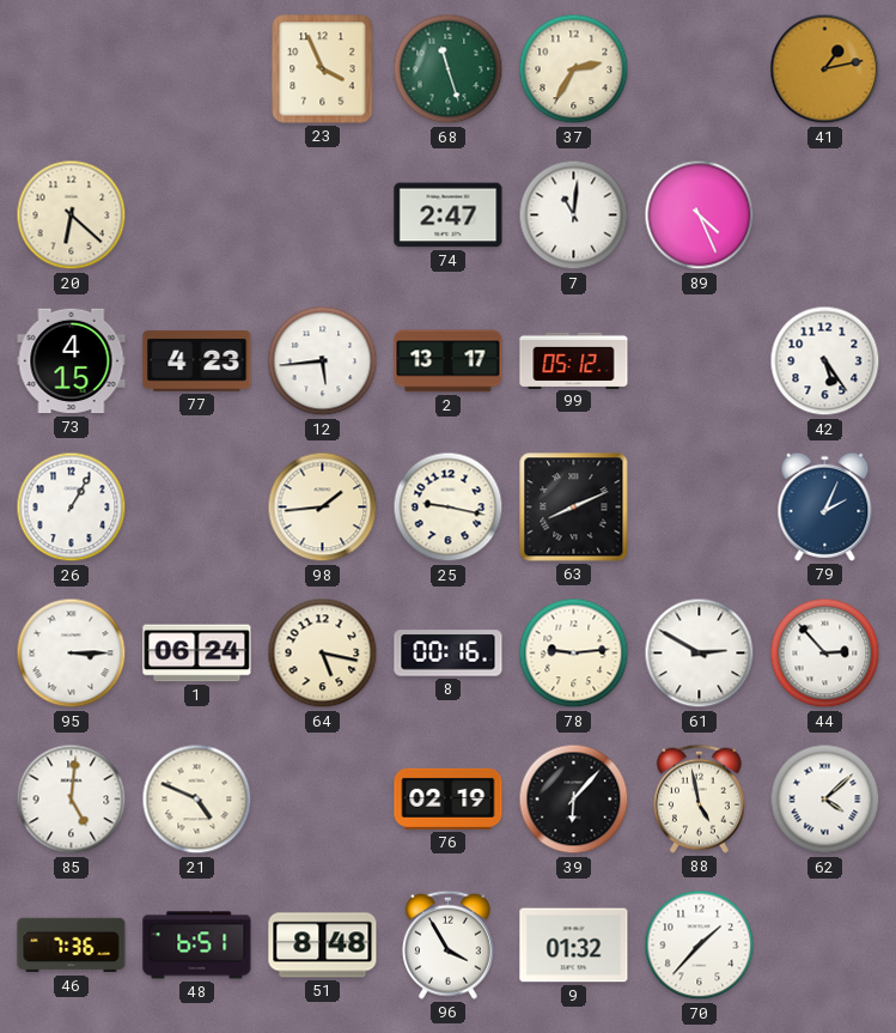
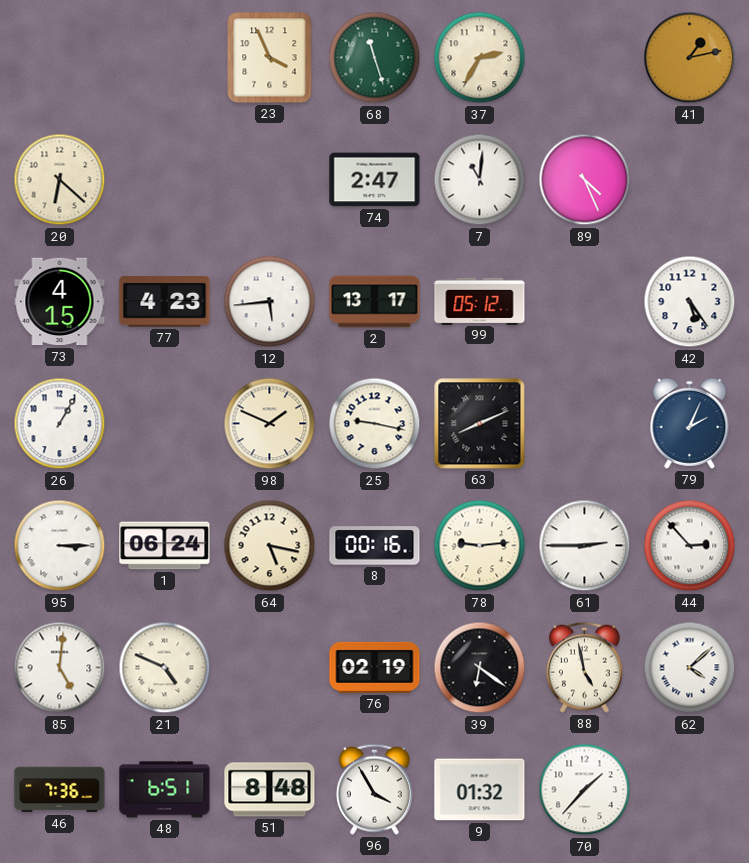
98: 1:44 -> 1:49
61: 2:50 -> 2:45
39: 6:07 -> 6:21
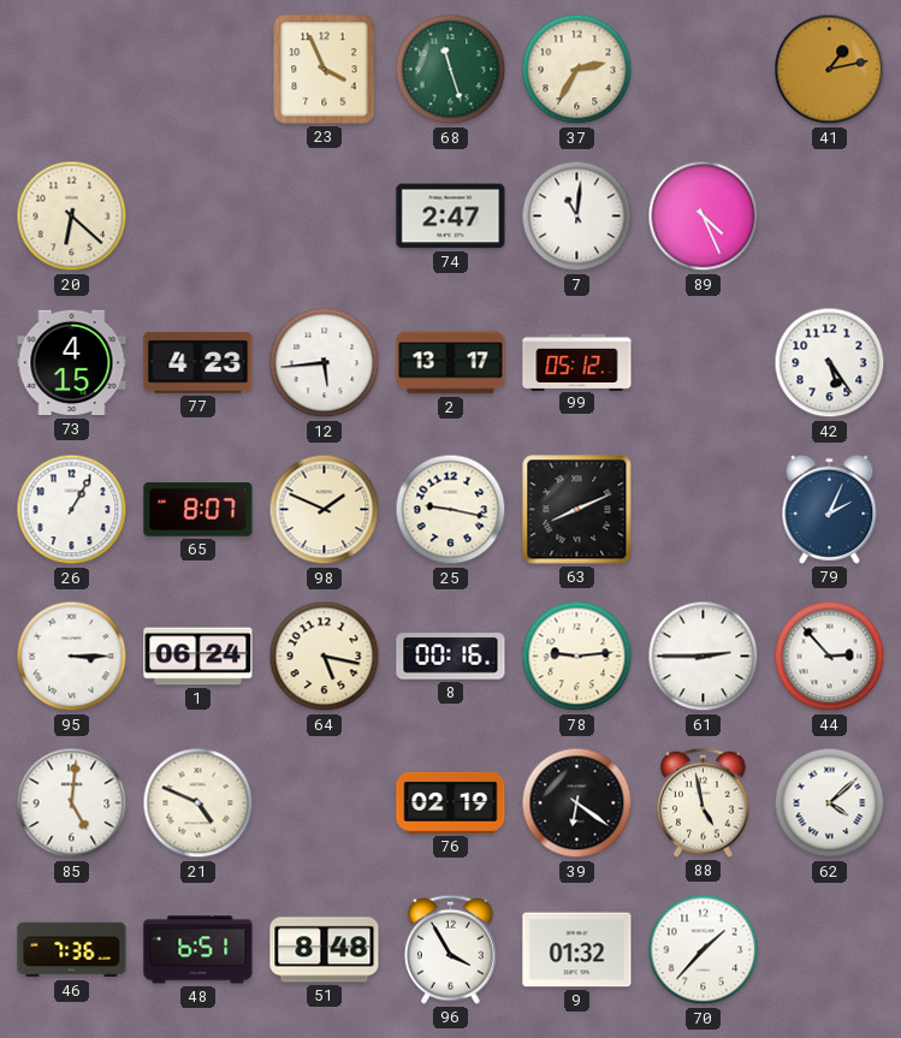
65: none -> 8:07
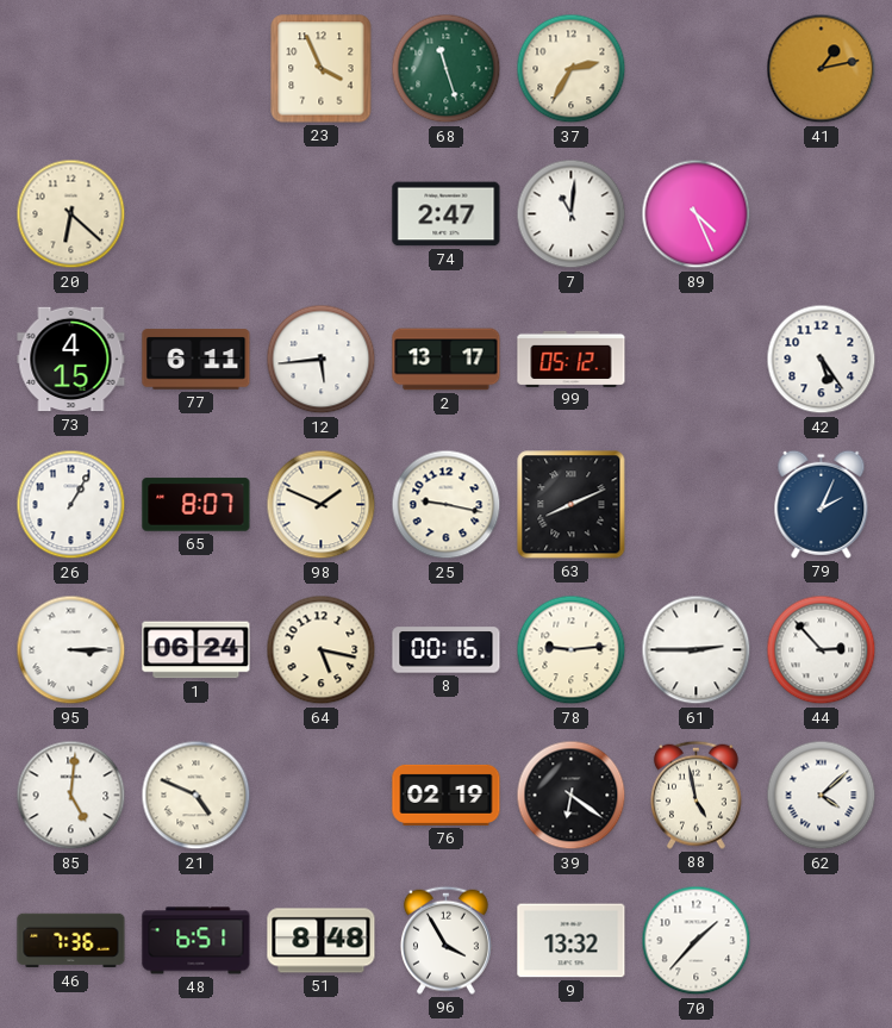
77: 4:23 -> 6:11
9: 01:32 -> 13:32
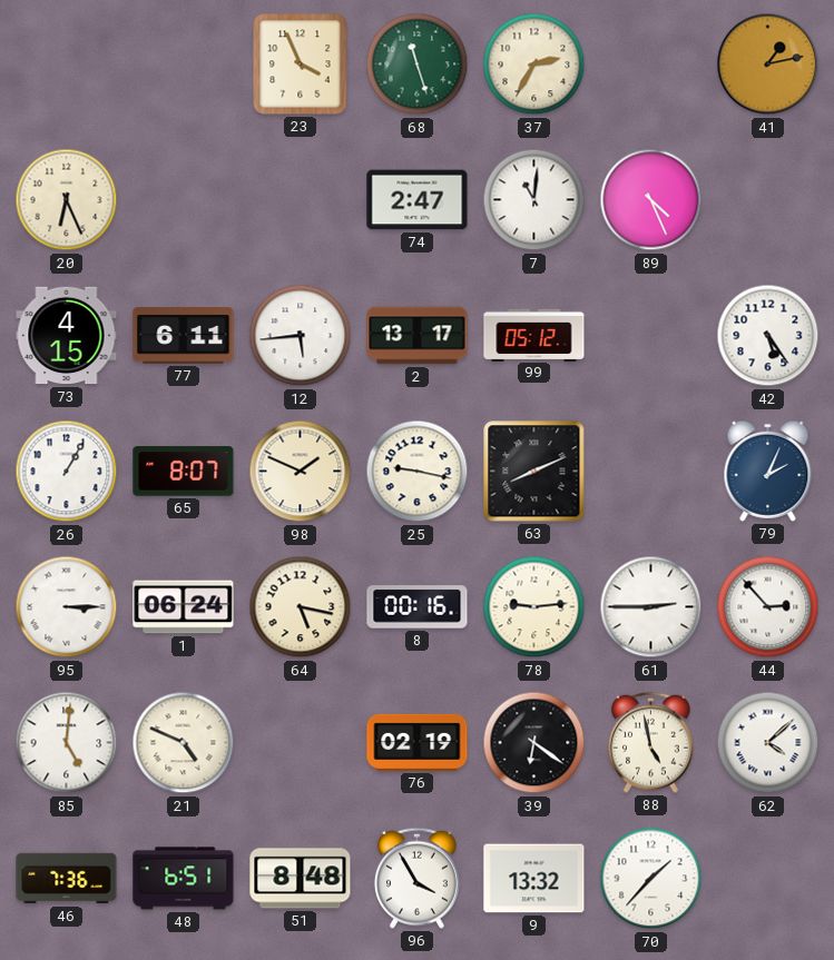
20: 6:22 -> 6:26
